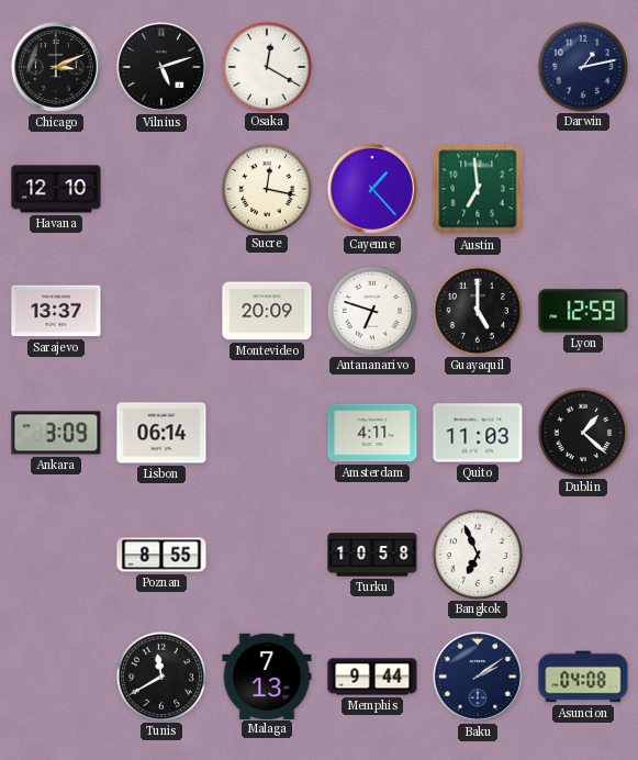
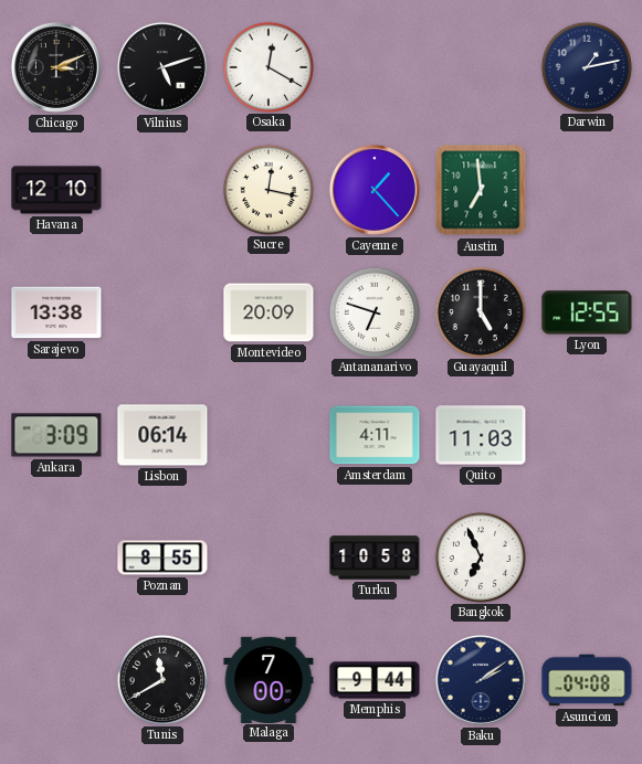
Sarajevo: 13:37 -> 13:38
Lyon: 12:59 -> 12:55
Dublin: 1:22 -> none
Malaga: 7:13 -> 7:00
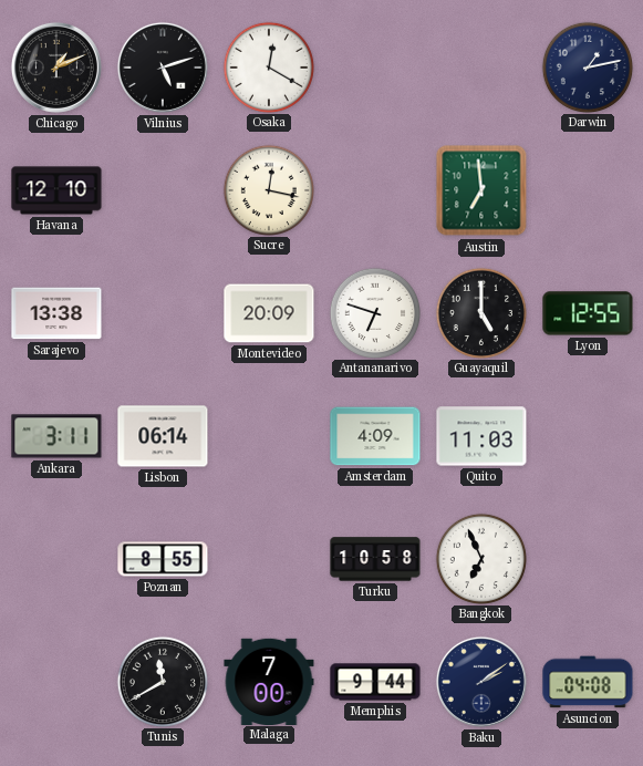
Chicago: 3:11 -> 1:11
Cayenne: 1:23 -> none
Ankara: 3:09 -> 3:11
Amsterdam: 4:11 -> 4:09
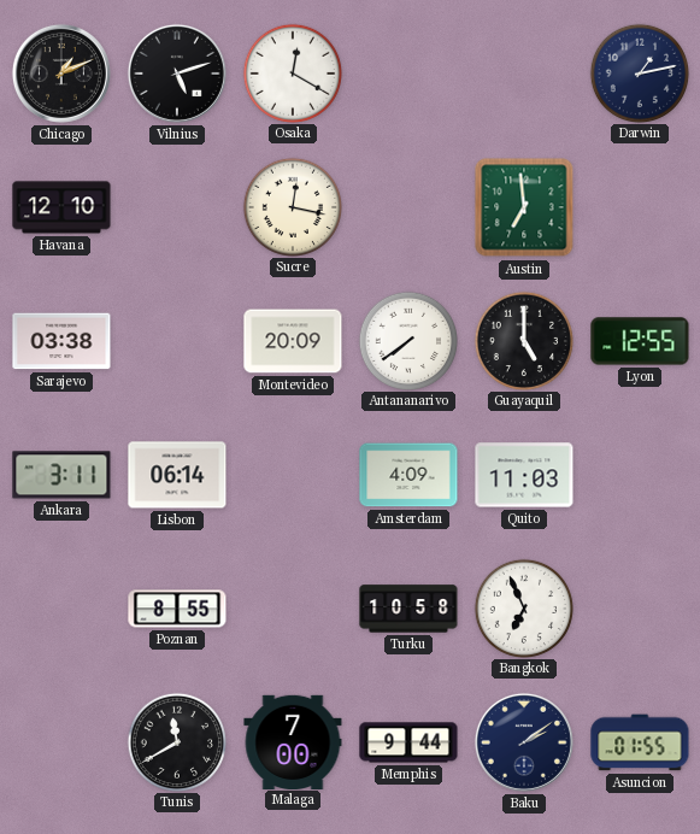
Sarajevo: 13:38 -> 03:38
Antananarivo: 6:48 -> 7:39
Asuncion: 04:08 -> 01:55
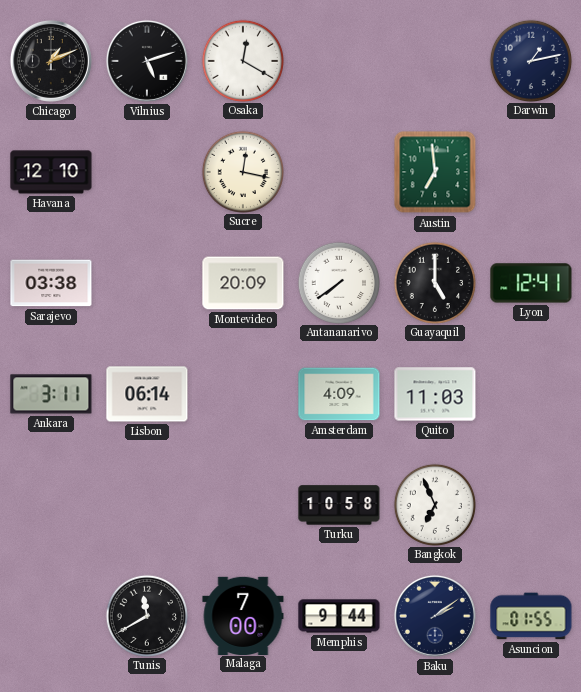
Lyon: 12:55 -> 12:41
Poznan: 8:55 -> none
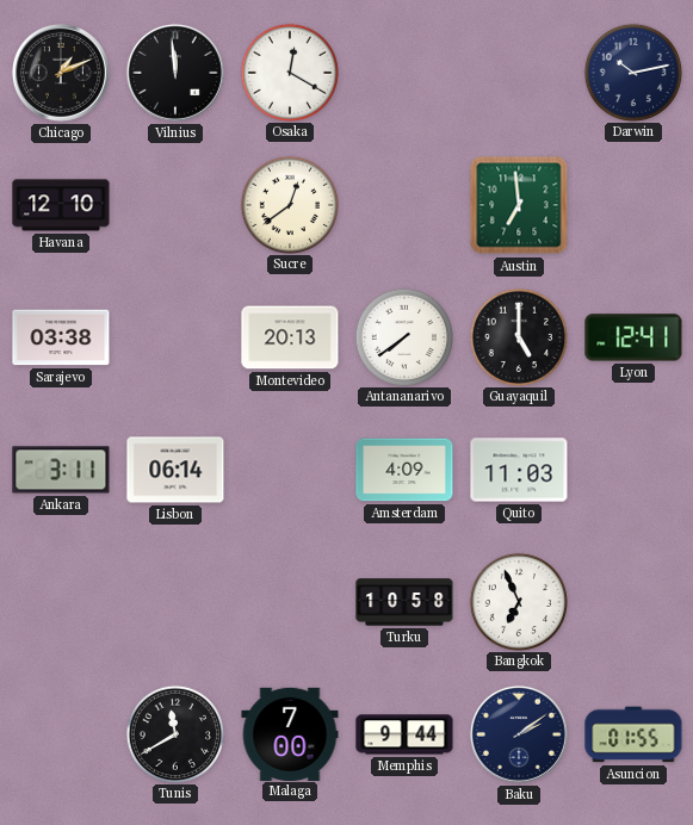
Vilnius: 5:12 -> 11:59
Darwin: 1:13 -> 10:13
Sucre: 12:17 -> 12:39
Montevideo: 20:09 -> 20:13
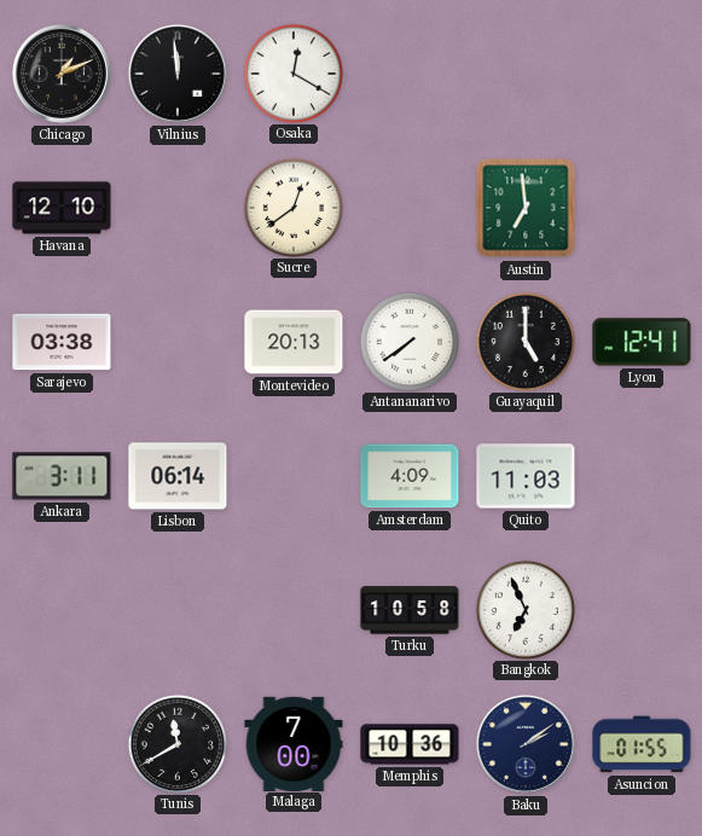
Darwin: 10:13 -> none
Memphis: 9:44 -> 10:36
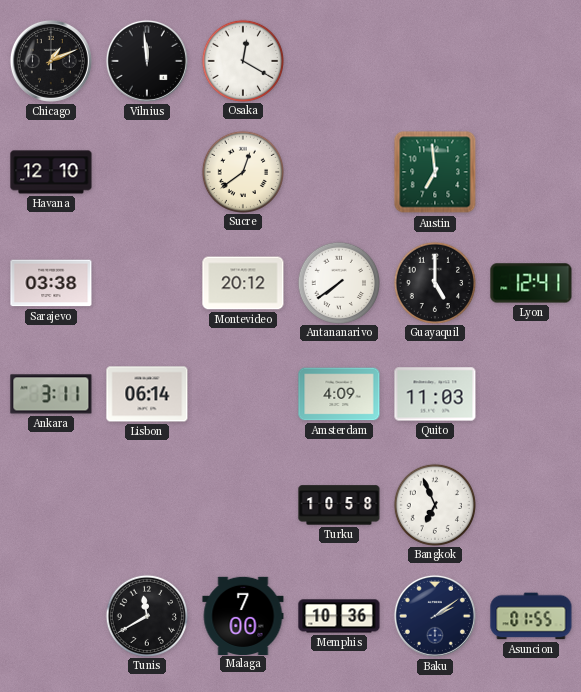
Montevideo: 20:13 -> 20:12
